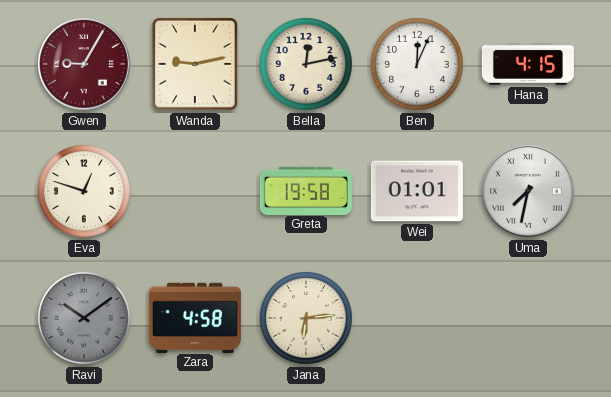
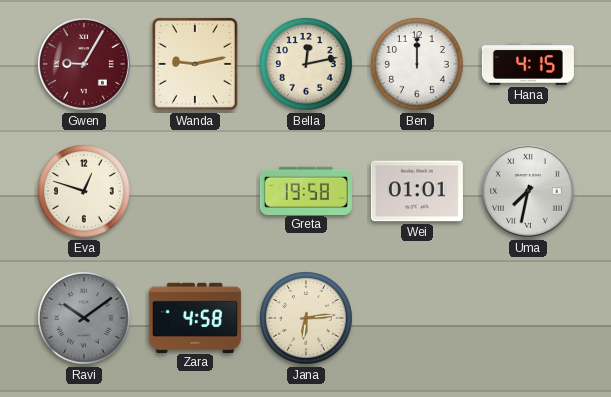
Ben: 12:04 -> 12:00
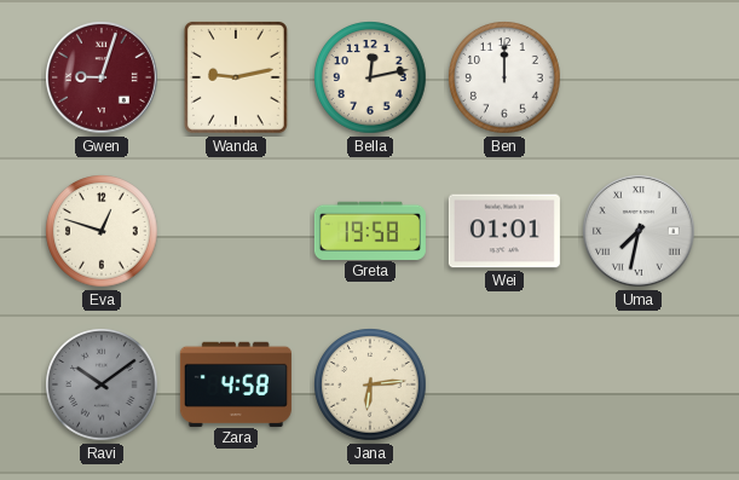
Gwen: 9:05 -> 9:03
Hana: 4:15 -> none
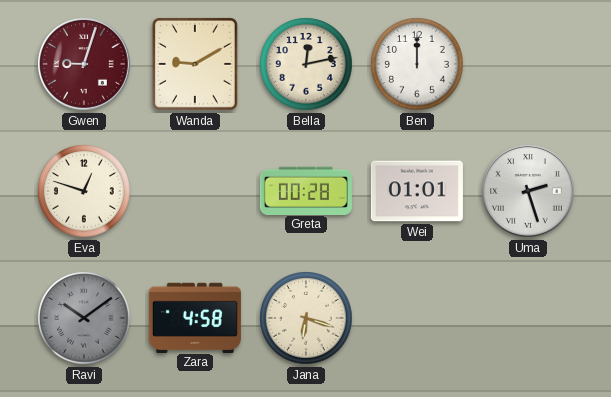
Wanda: 9:13 -> 9:10
Greta: 19:58 -> 00:28
Uma: 7:32 -> 2:27
Jana: 6:14 -> 6:18
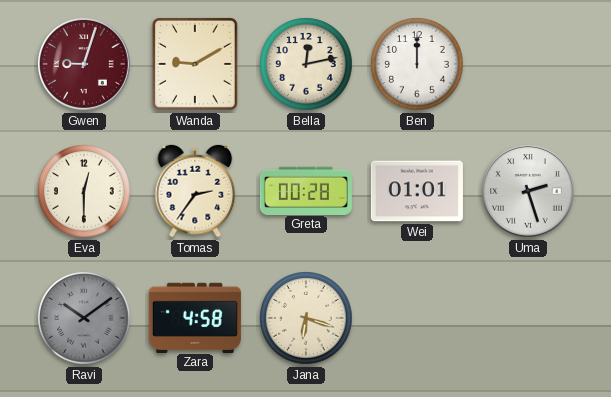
Eva: 12:48 -> 12:30
Tomas: none -> 2:36
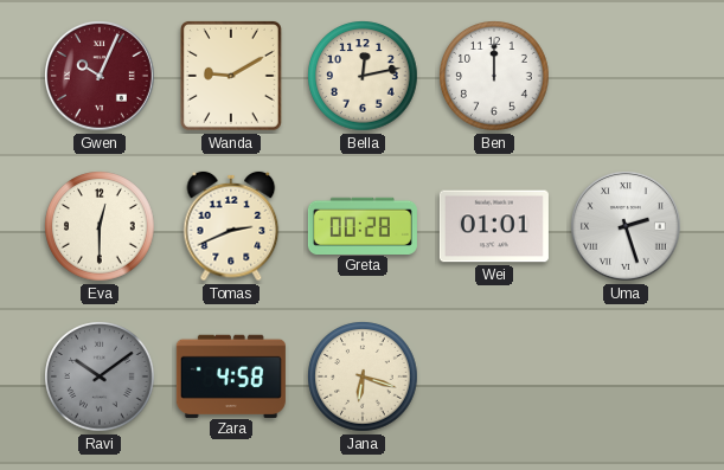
Gwen: 9:03 -> 10:04
Tomas: 2:36 -> 2:41
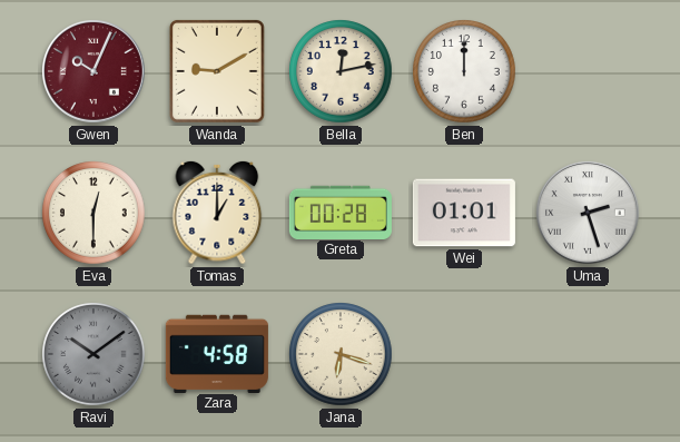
Tomas: 2:41 -> 1:00
